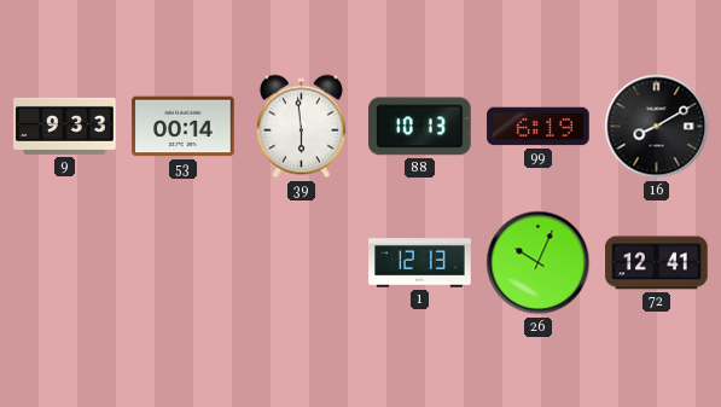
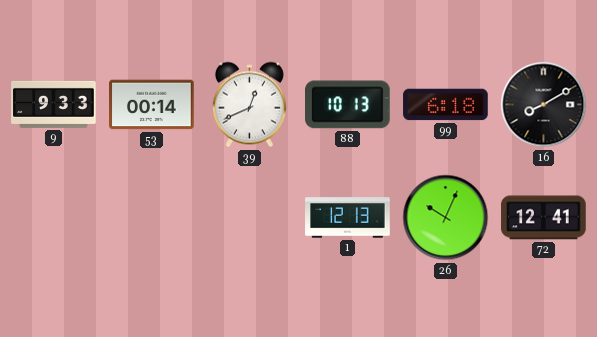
39: 5:59 -> 12:41
99: 6:19 -> 6:18
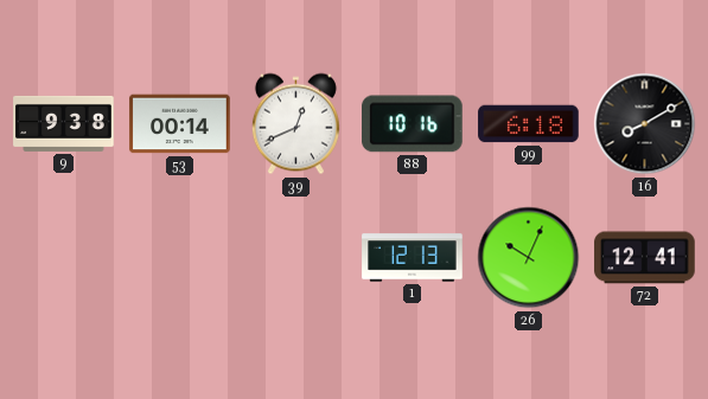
9: 9:33 -> 9:38
88: 10:13 -> 10:16
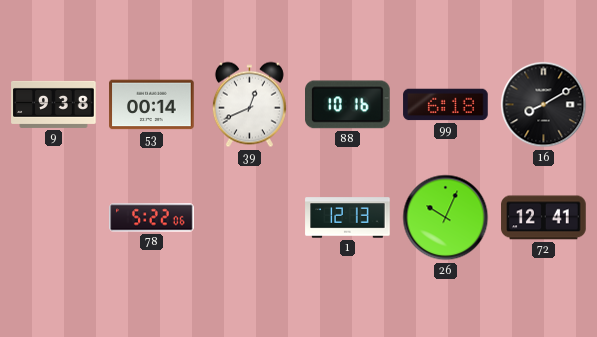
78: none -> 5:22
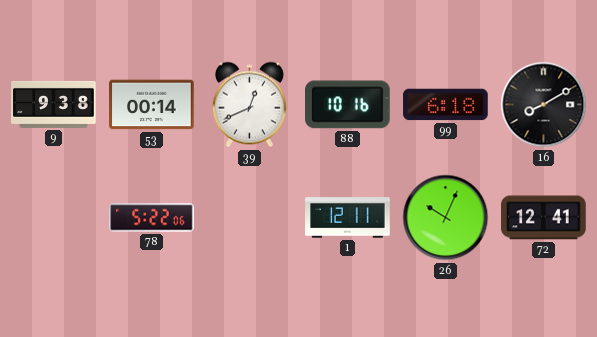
1: 12:13 -> 12:11
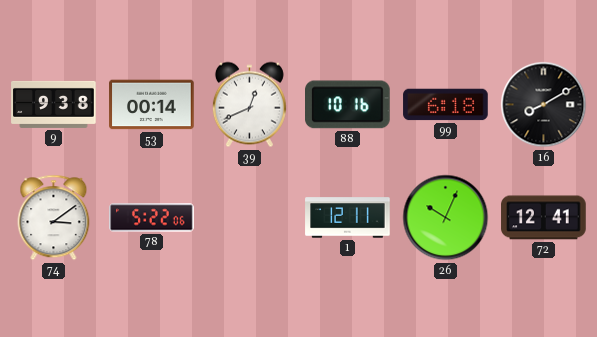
74: none -> 3:09
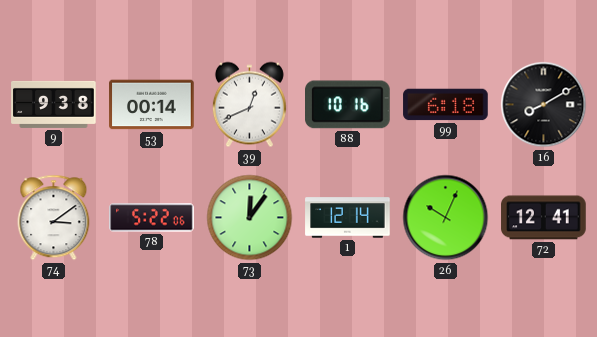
73: none -> 12:06
1: 12:11 -> 12:14
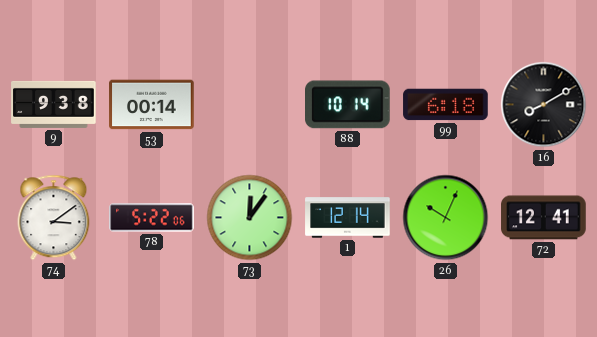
39: 12:41 -> none
88: 10:16 -> 10:14
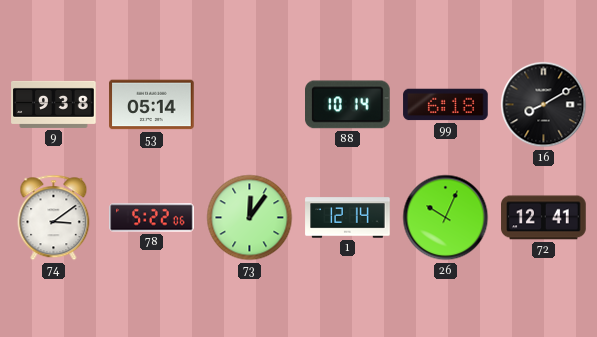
53: 00:14 -> 05:14
